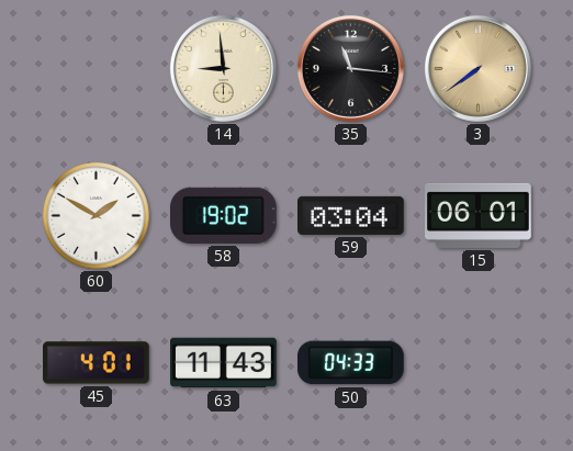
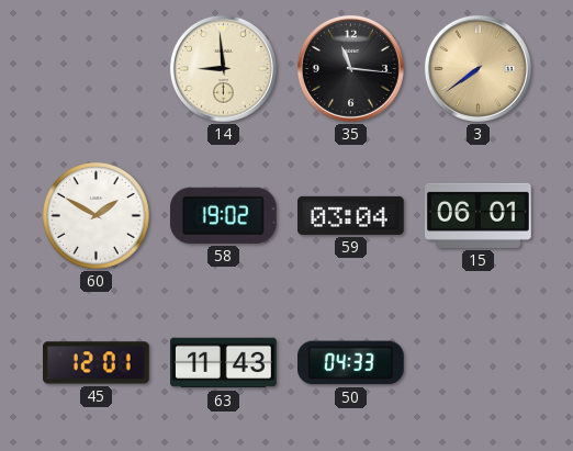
45: 4:01 -> 12:01
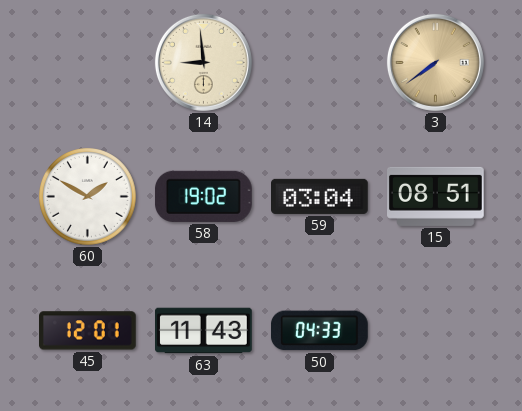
35: 11:16 -> none
15: 06:01 -> 08:51
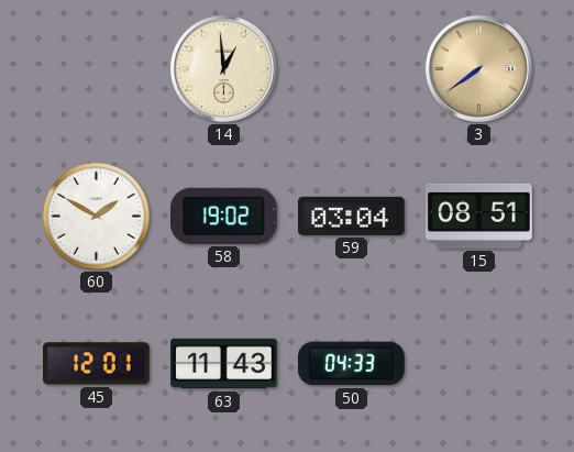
14: 8:59 -> 12:59
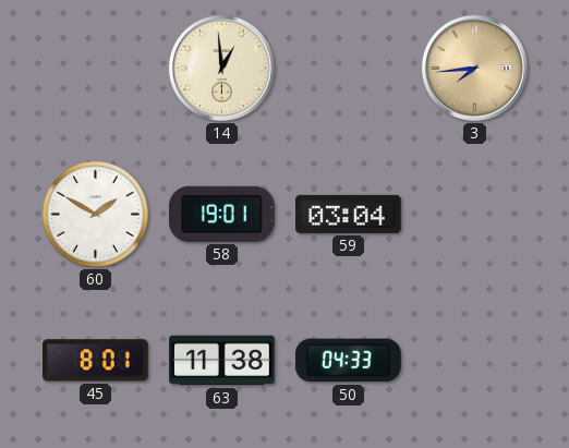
3: 7:39 -> 7:44
58: 19:02 -> 19:01
15: 08:51 -> none
45: 12:01 -> 8:01
63: 11:43 -> 11:38
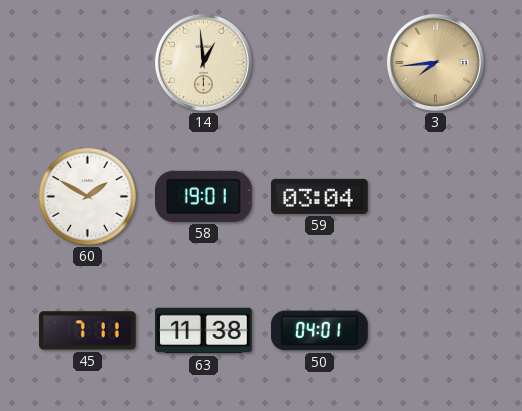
45: 8:01 -> 7:11
50: 04:33 -> 04:01
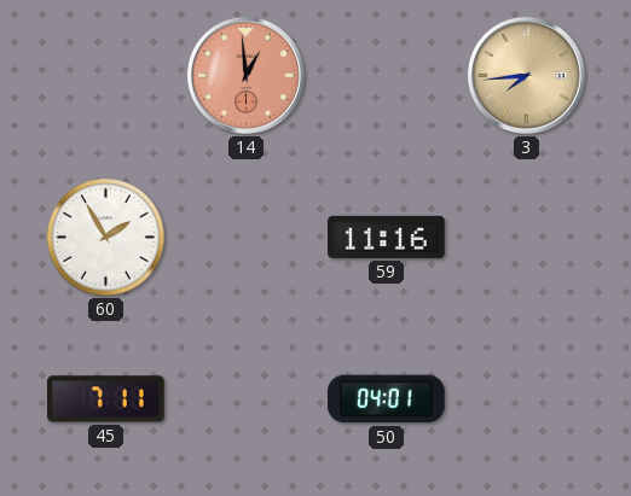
14 dial: cream -> salmon
60: 1:50 -> 1:55
58: 19:01 -> none
59: 03:04 -> 11:16
63: 11:38 -> none
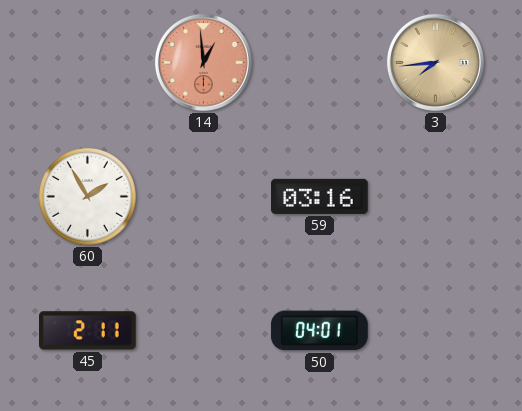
59: 11:16 -> 03:16
45: 7:11 -> 2:11
